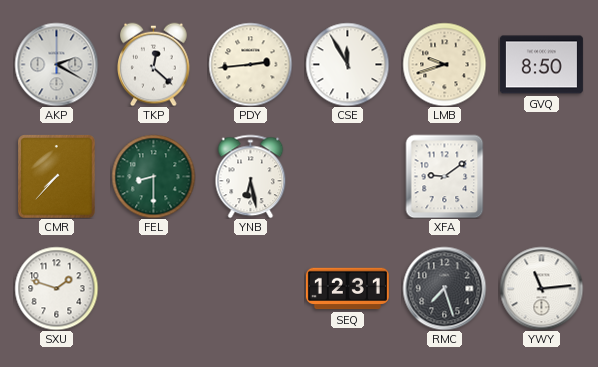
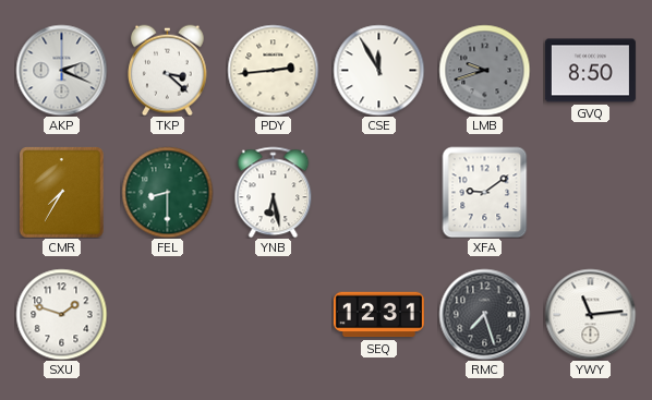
AKP: 2:20 -> 2:19
TKP: 12:22 -> 3:22
LMB dial: cream -> grey
CMR: 7:37 -> 7:35
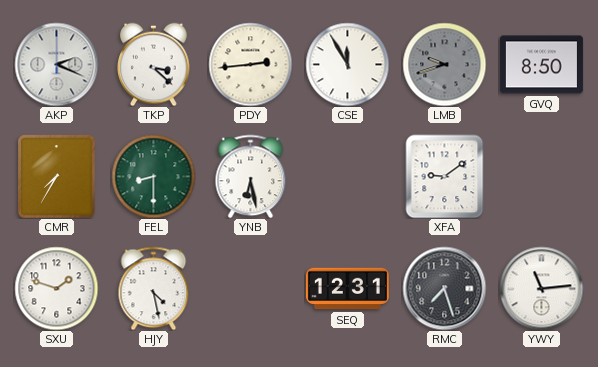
HJY: none -> 4:28
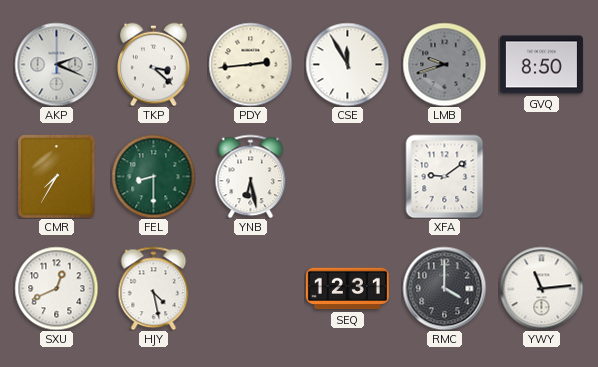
SXU: 1:48 -> 12:41
RMC: 7:27 -> 4:00
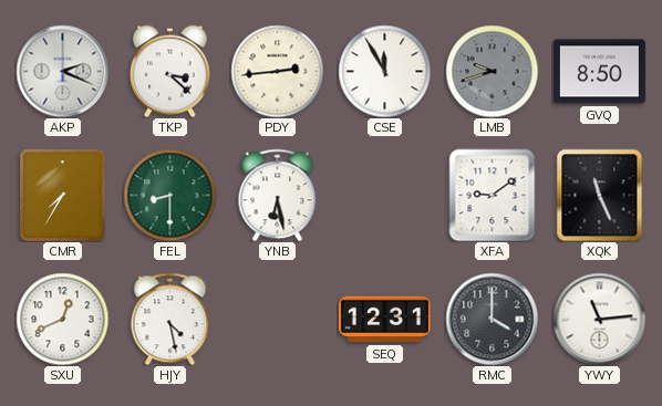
XQK: none -> 11:26
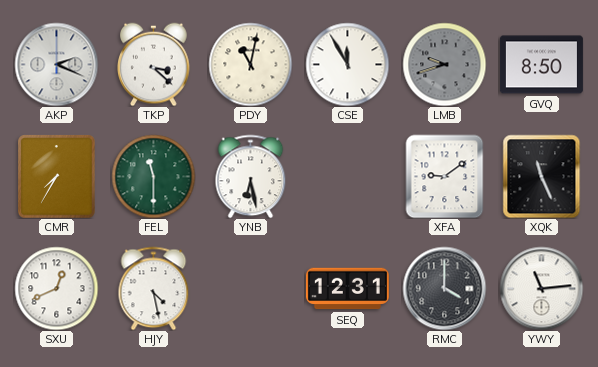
PDY: 2:44 -> 11:02
FEL: 8:30 -> 11:30
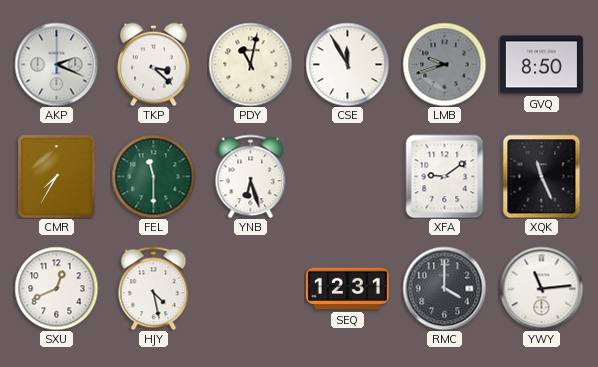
YNB: 6:28 -> 6:27
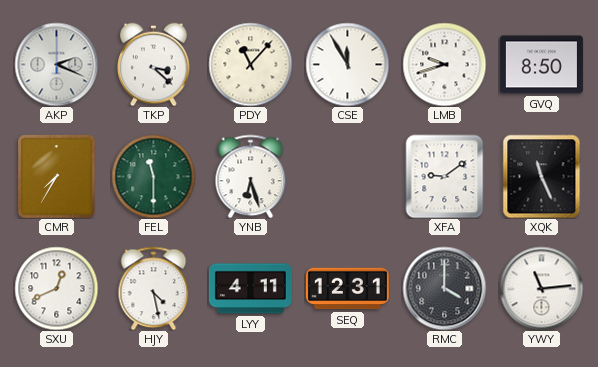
PDY: 11:02 -> 11:07
LMB dial: grey -> white
LYY: none -> 4:11
